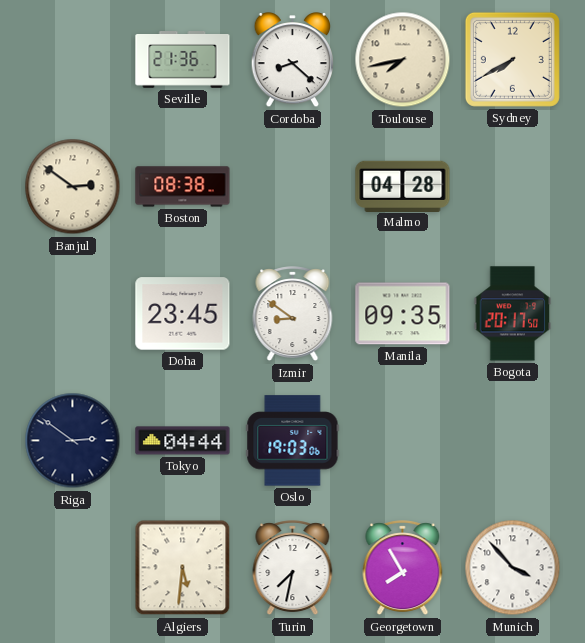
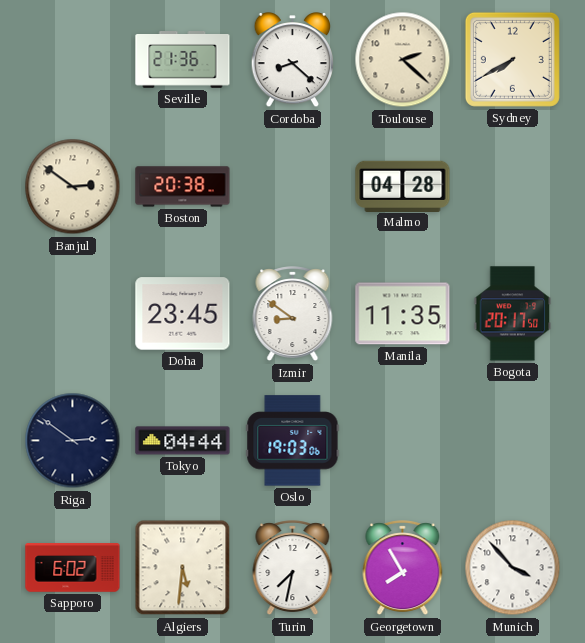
Toulouse: 7:43 -> 2:22
Boston: 08:38 -> 20:38
Manila: 09:35 -> 11:35
Sapporo: none -> 6:02
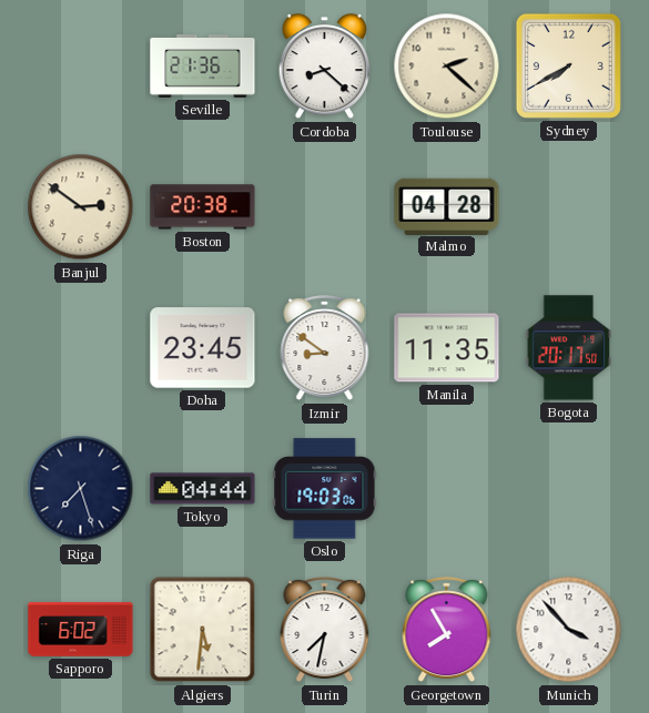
Riga: 2:51 -> 7:27
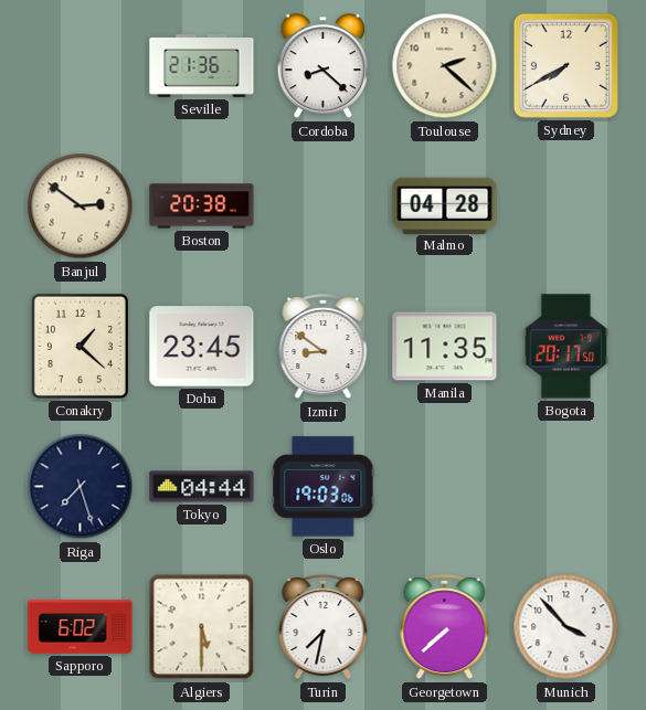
Conakry: none -> 1:22
Algiers: 5:31 -> 5:30
Georgetown: 7:55 -> 7:38
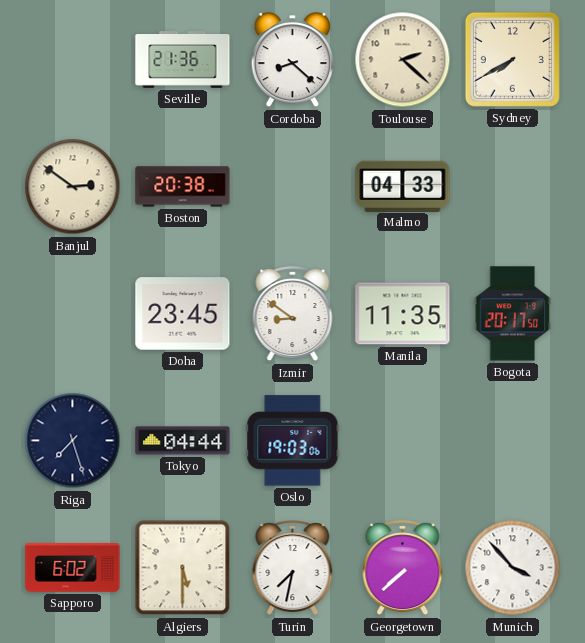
Malmo: 04:28 -> 04:33
Conakry: 1:22 -> none
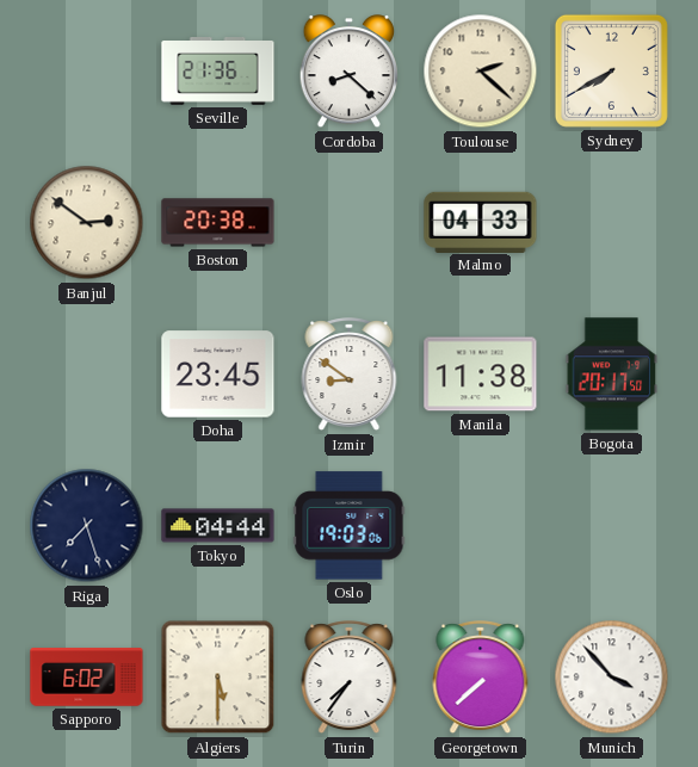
Manila: 11:35 -> 11:38
Turin: 7:32 -> 7:36
